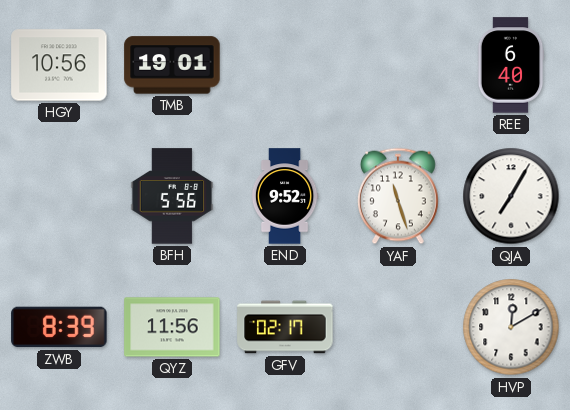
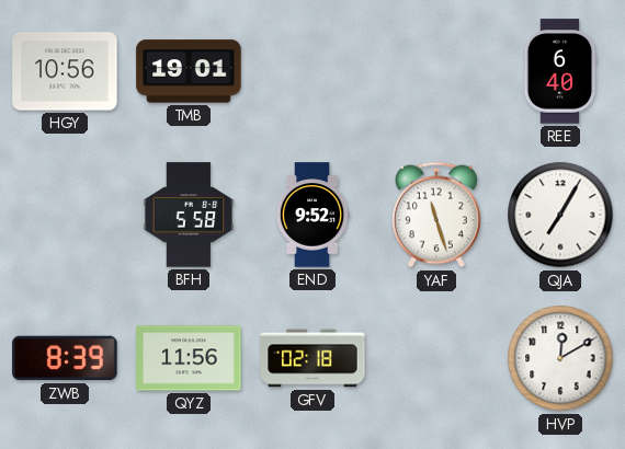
BFH: 5:56 -> 5:58
GFV: 02:17 -> 02:18
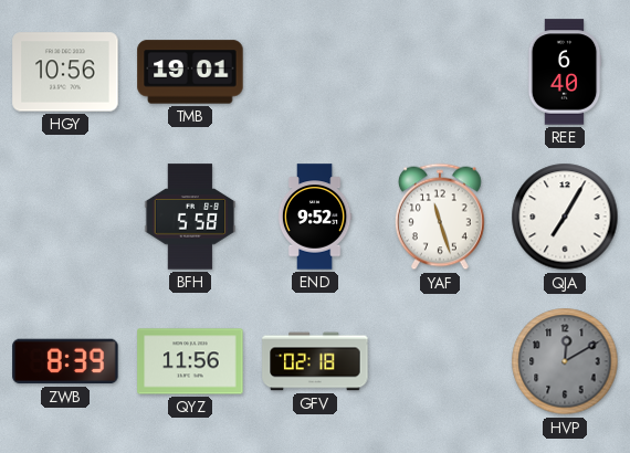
HVP dial: white -> grey
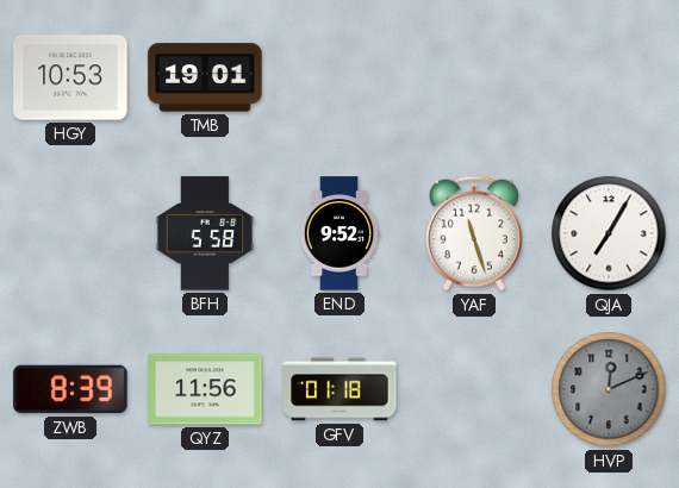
HGY: 10:56 -> 10:53
REE: 6:40 -> none
GFV: 02:18 -> 01:18
HVP: 12:10 -> 12:11
